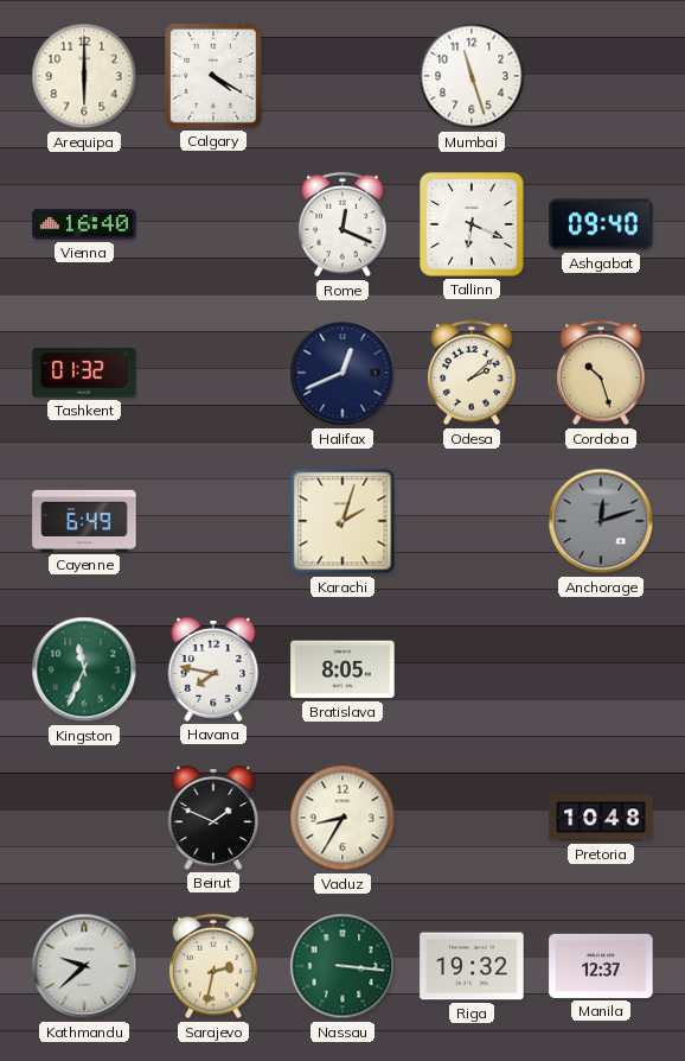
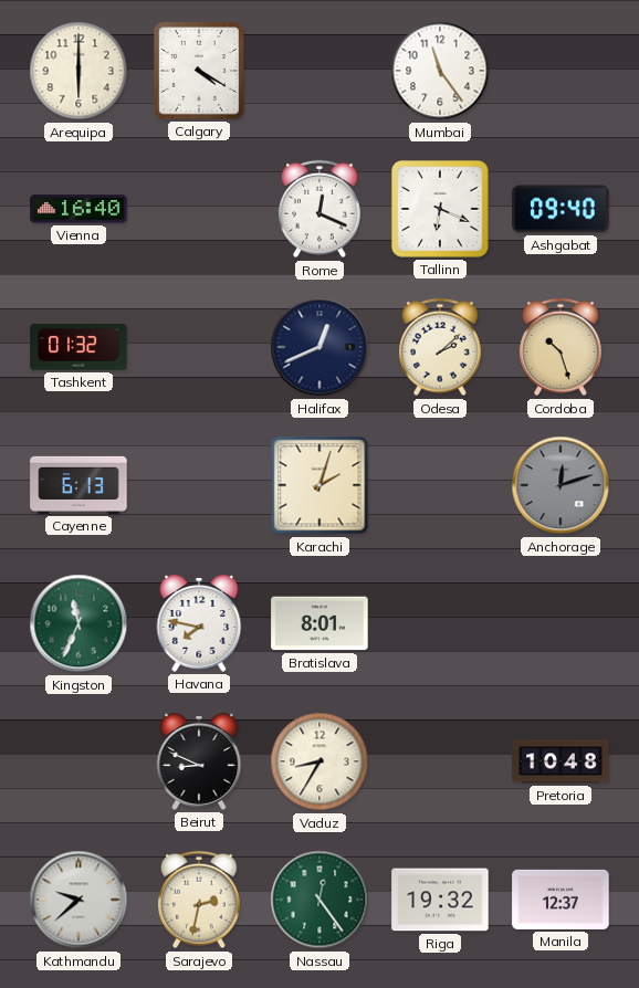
Mumbai: 11:27 -> 11:24
Cayenne: 6:49 -> 6:13
Bratislava: 8:05 -> 8:01
Beirut: 1:49 -> 8:49
Nassau: 3:16 -> 12:24
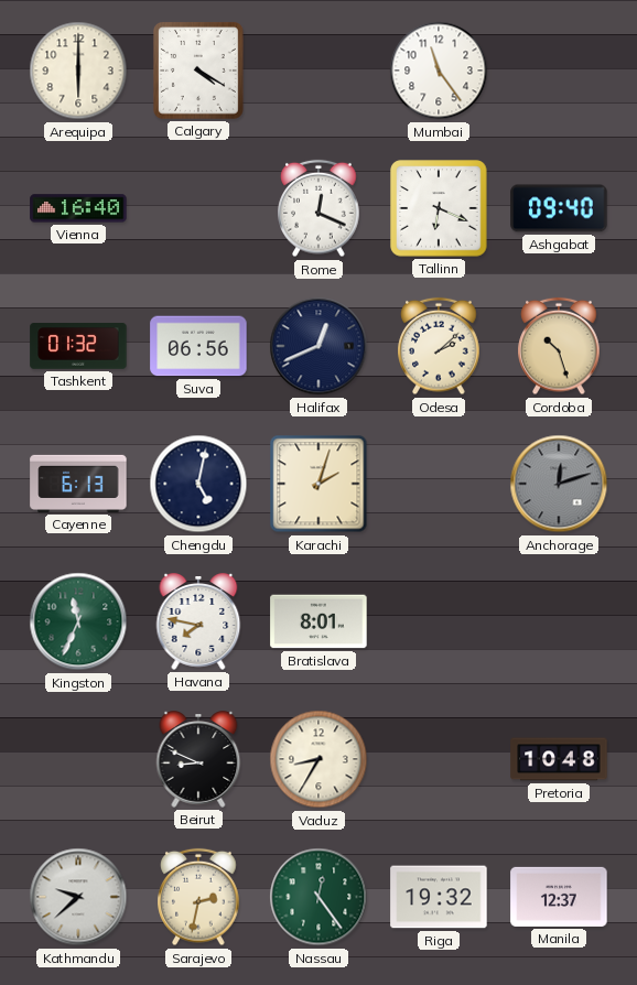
Suva: none -> 06:56
Chengdu: none -> 5:02
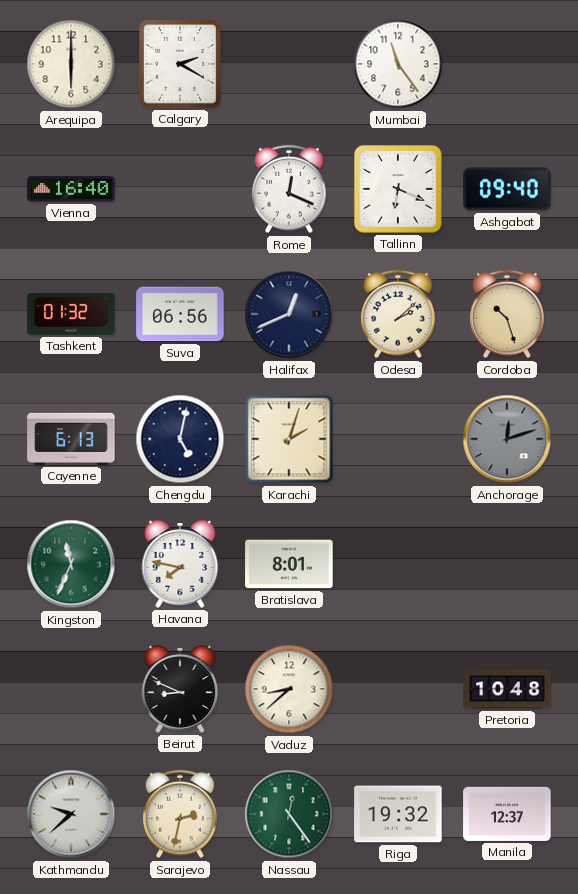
Calgary: 4:20 -> 2:20
Vaduz: 8:35 -> 8:38
